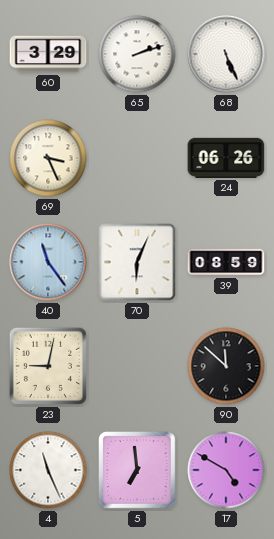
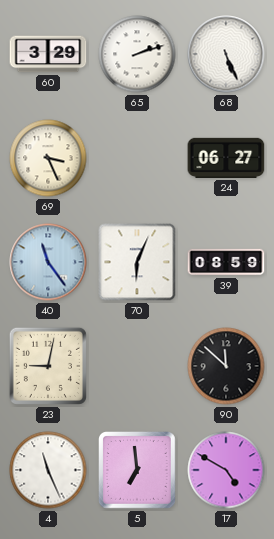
24: 06:26 -> 06:27
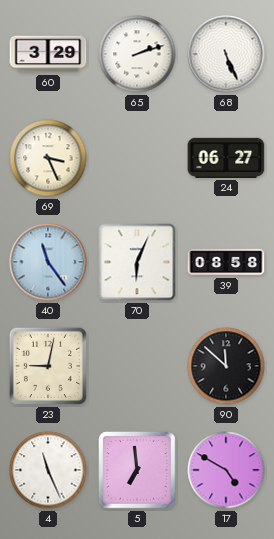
39: 08:59 -> 08:58
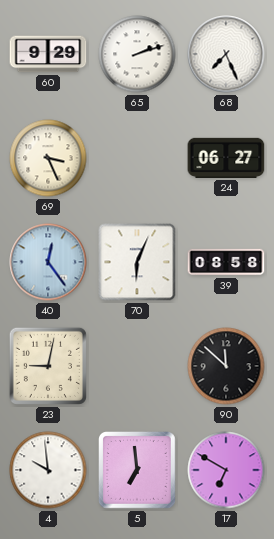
60: 3:29 -> 9:29
68: 5:26 -> 7:26
40: 11:24 -> 12:24
4: 11:26 -> 9:59
17: 4:50 -> 6:50
